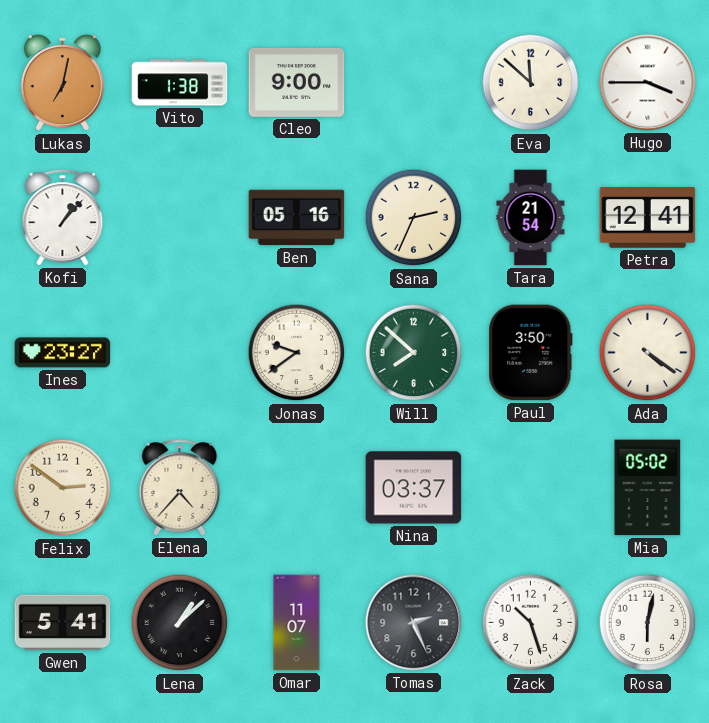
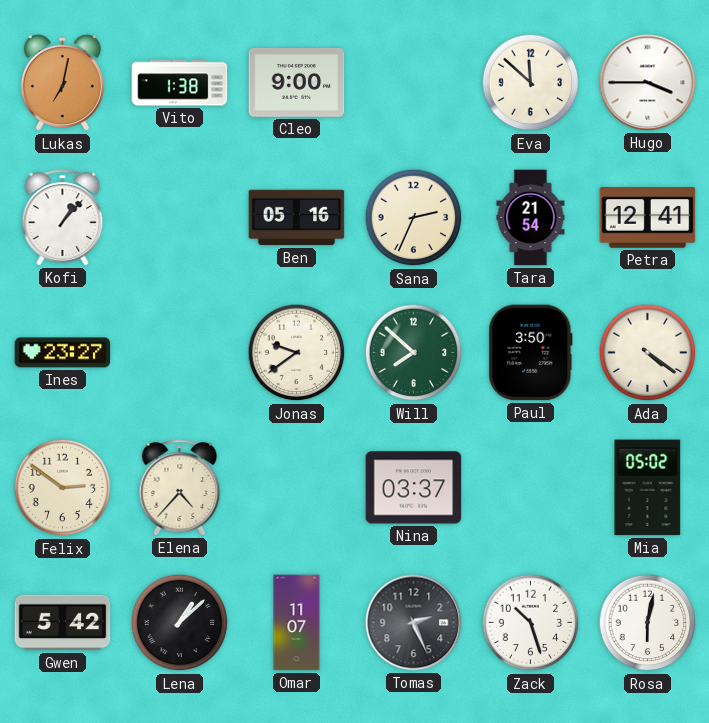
Gwen: 5:41 -> 5:42
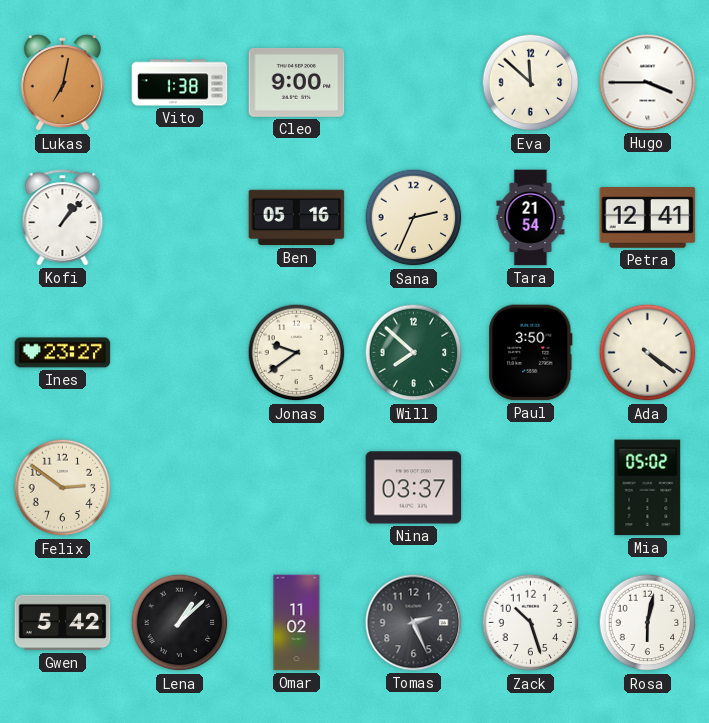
Elena: 4:37 -> none
Omar: 11:07 -> 11:02
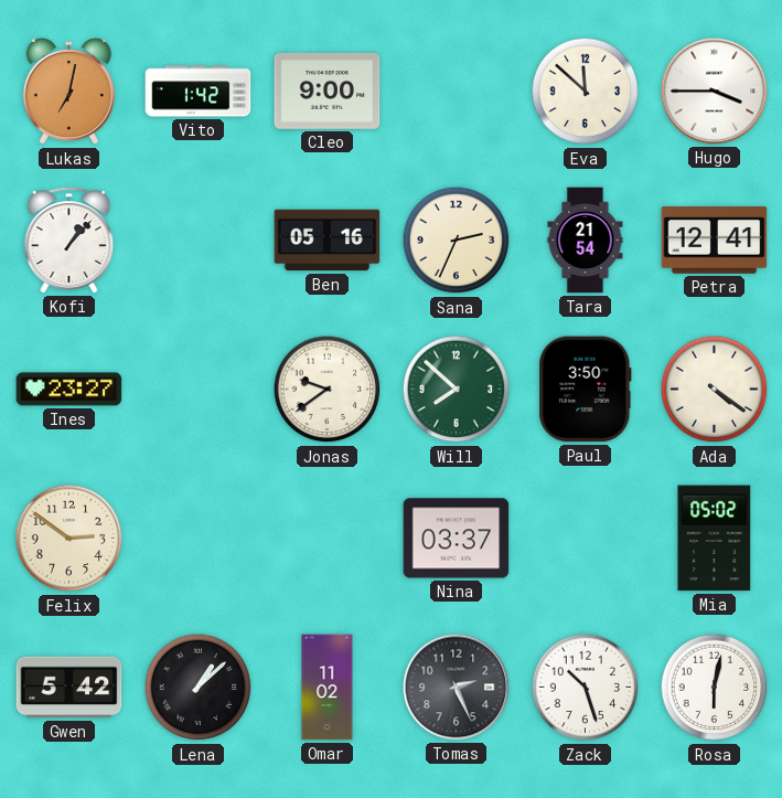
Vito: 1:38 -> 1:42
